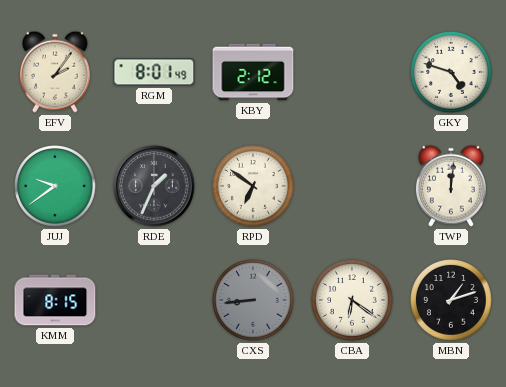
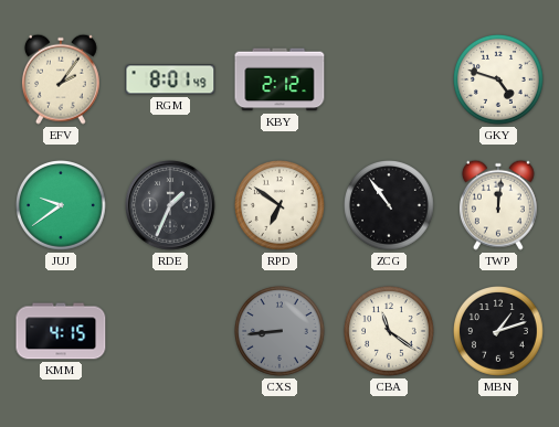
ZCG: none -> 10:54
KMM: 8:15 -> 4:15
CBA: 6:21 -> 11:21
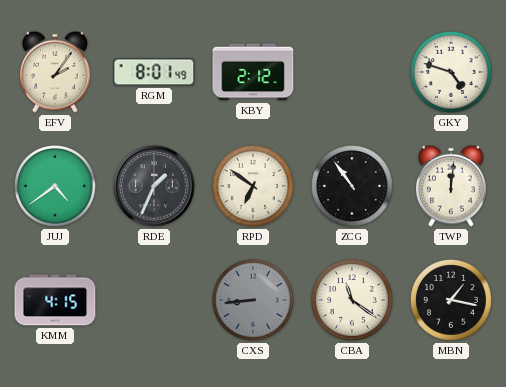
JUJ: 9:39 -> 4:39
MBN: 1:12 -> 1:17
